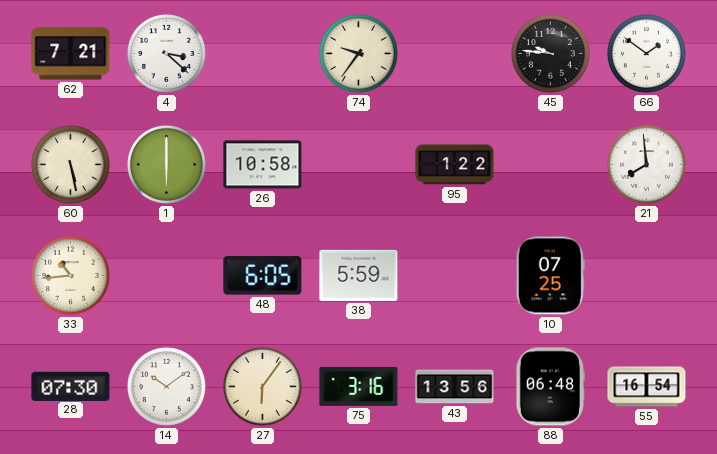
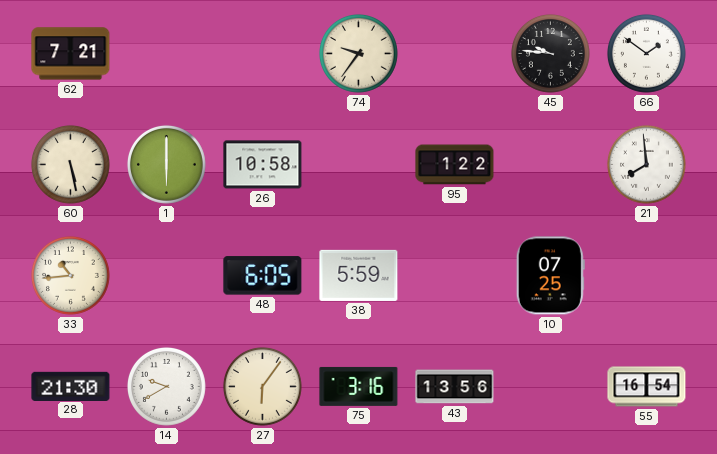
4: 3:22 -> none
28: 07:30 -> 21:30
14: 10:09 -> 9:40
88: 06:48 -> none
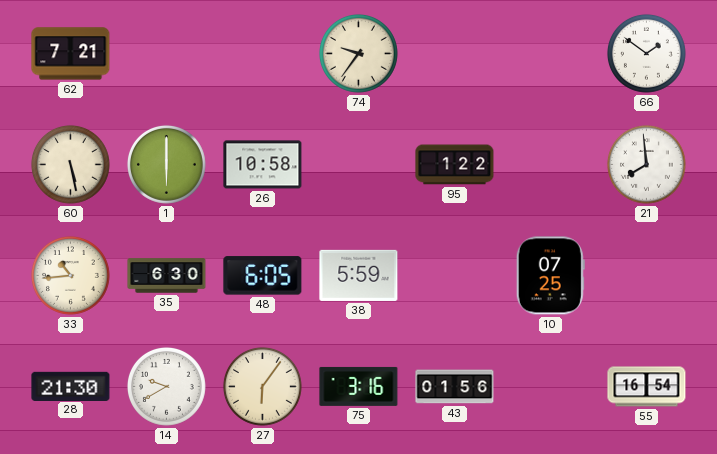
45: 9:46 -> none
35: none -> 6:30
43: 13:56 -> 01:56
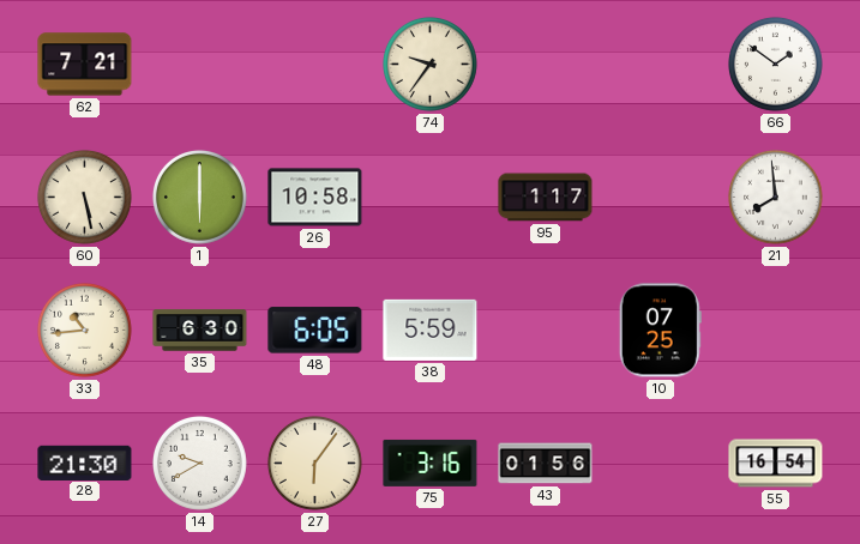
95: 1:22 -> 1:17
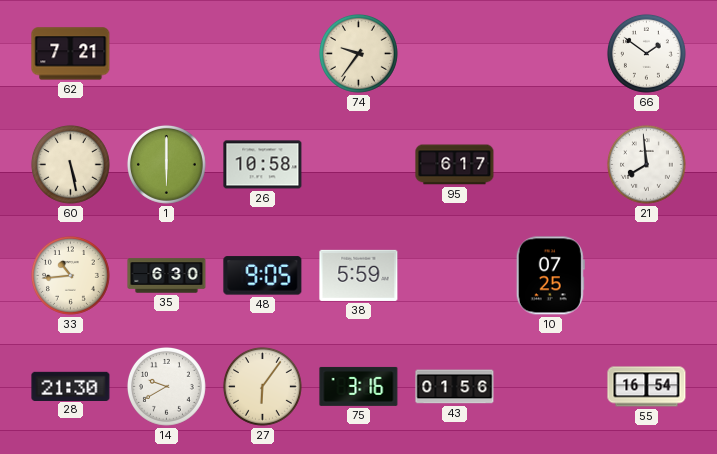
95: 1:17 -> 6:17
48: 6:05 -> 9:05
